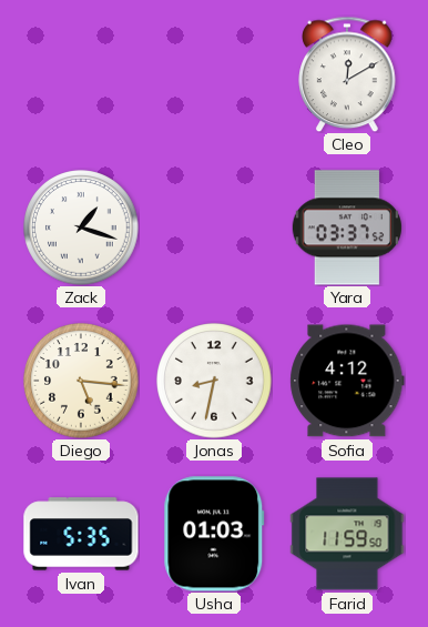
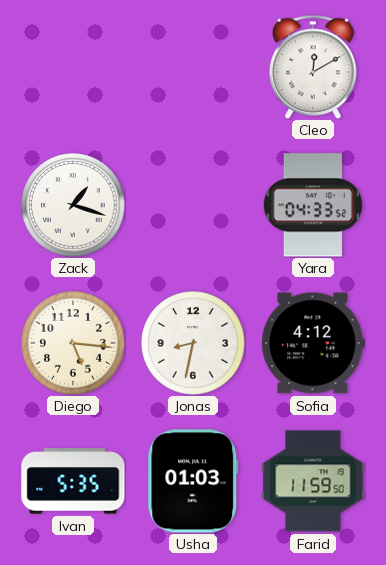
Yara: 03:37 -> 04:33
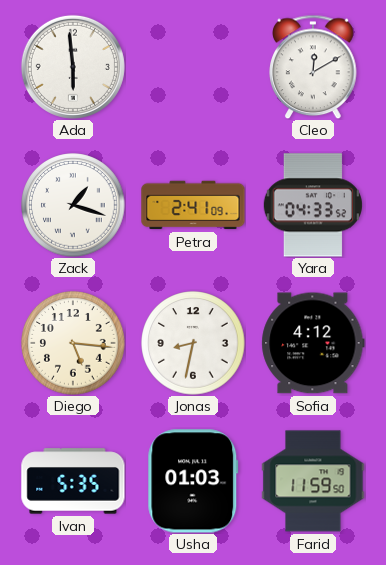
Ada: none -> 5:59
Petra: none -> 2:41
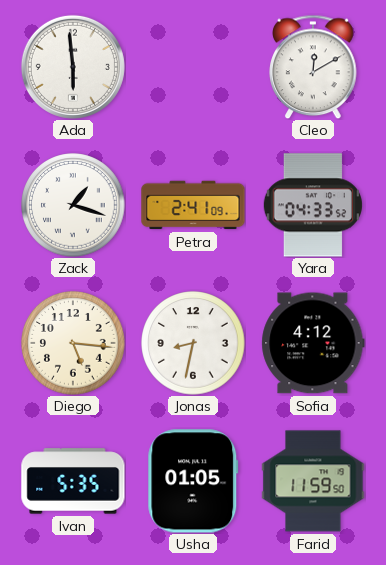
Usha: 01:03 -> 01:05
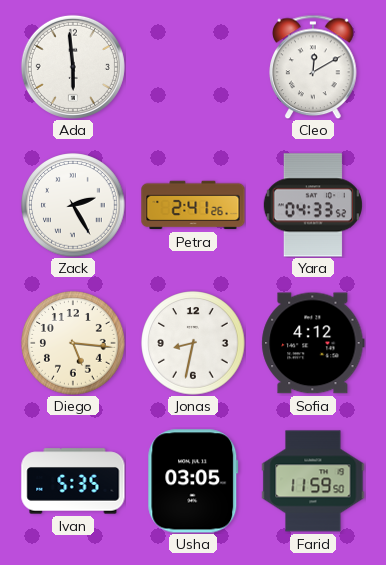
Zack: 1:18 -> 2:25
Petra: 2:41:09 -> 2:41:26
Usha: 01:05 -> 03:05
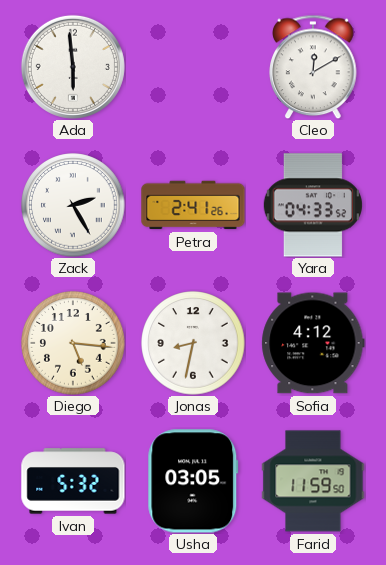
Ivan: 5:35 -> 5:32
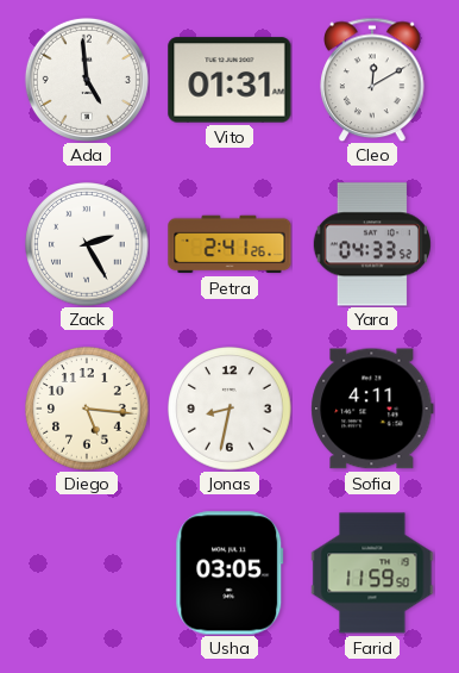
Ada: 5:59 -> 4:59
Vito: none -> 01:31
Sofia: 4:12 -> 4:11
Ivan: 5:32 -> none
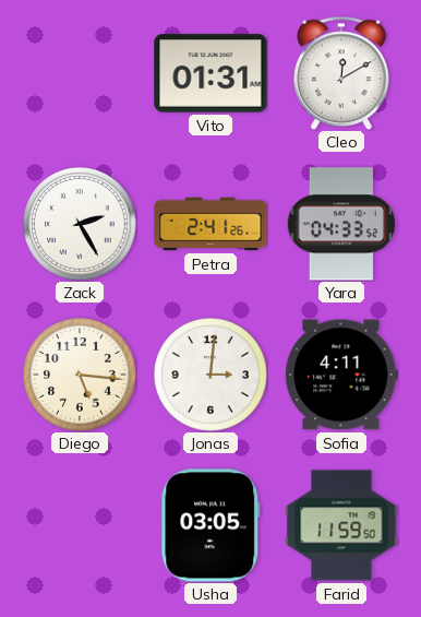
Ada: 4:59 -> none
Jonas: 8:32 -> 3:01
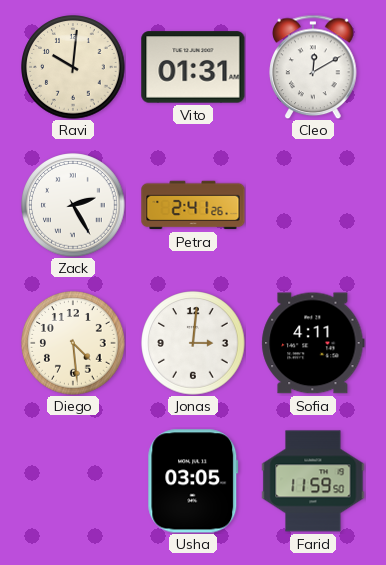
Ravi: none -> 10:01
Yara: 04:33 -> none
Diego: 5:16 -> 4:29
